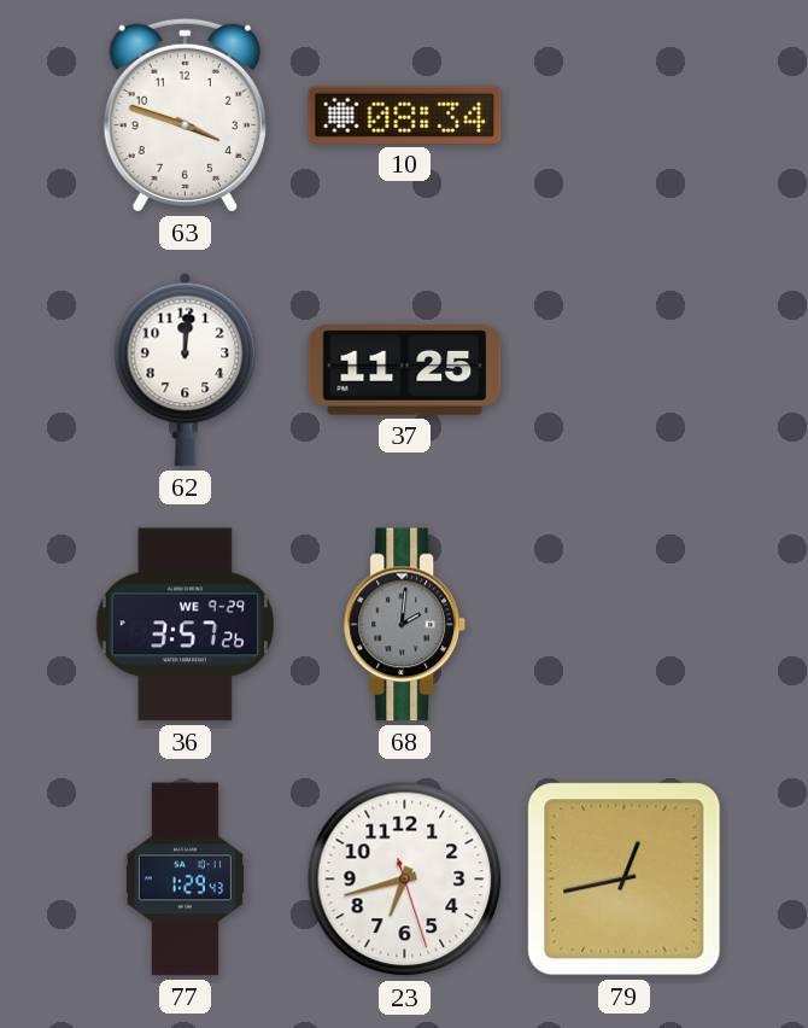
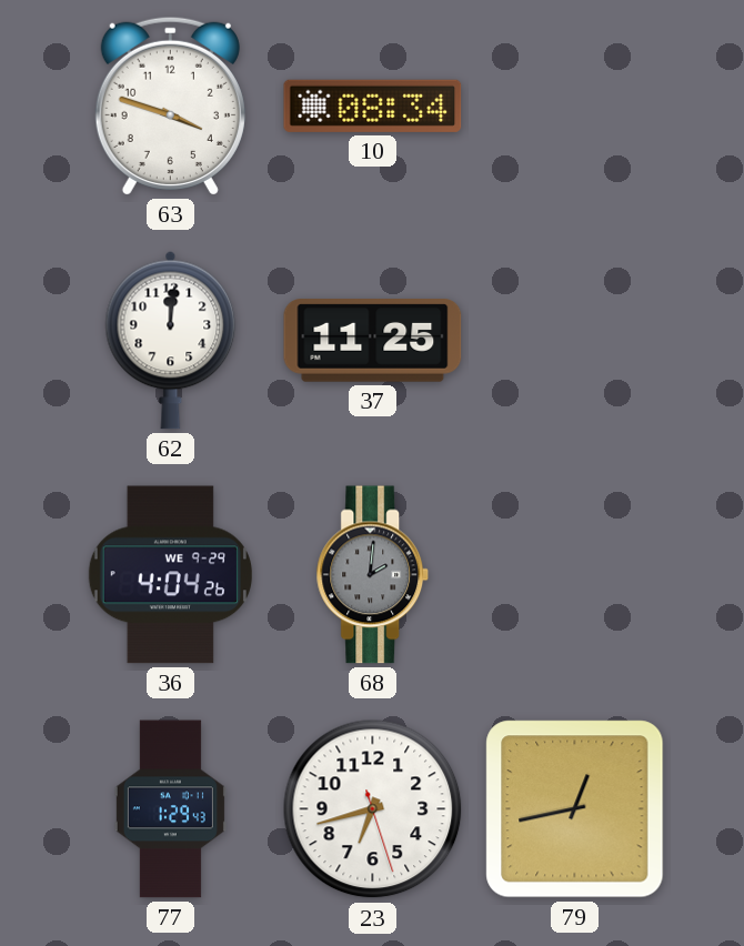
36: 3:57 -> 4:04
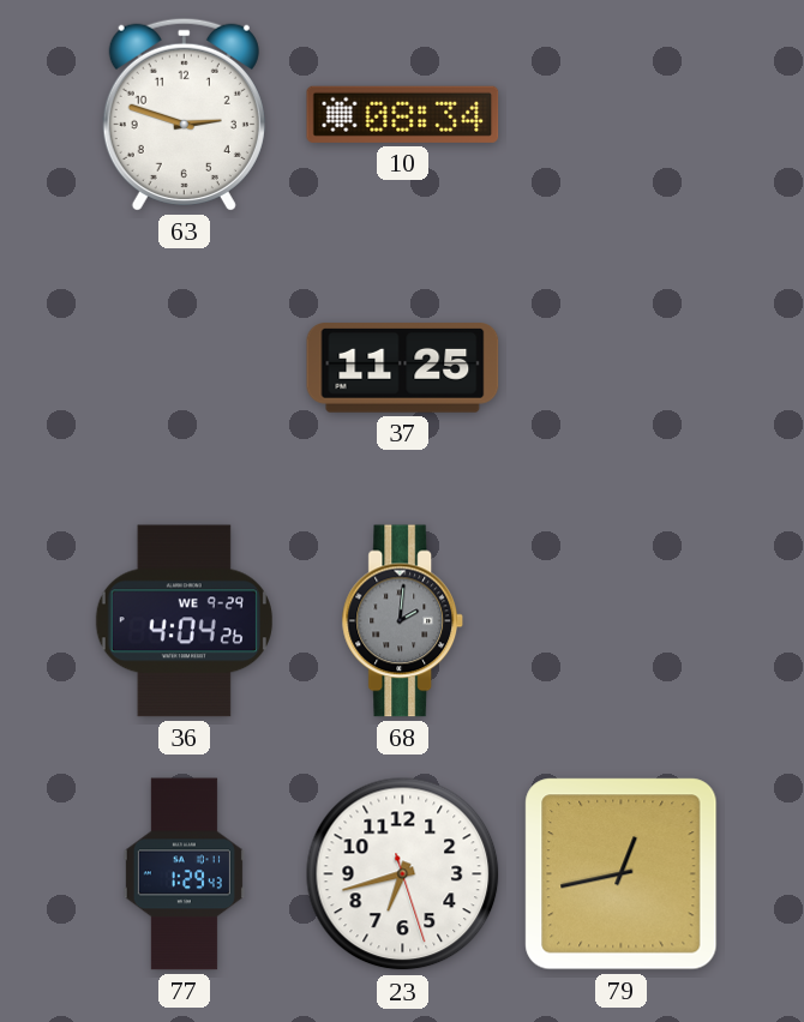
63: 3:48 -> 2:48
62: 12:01 -> none
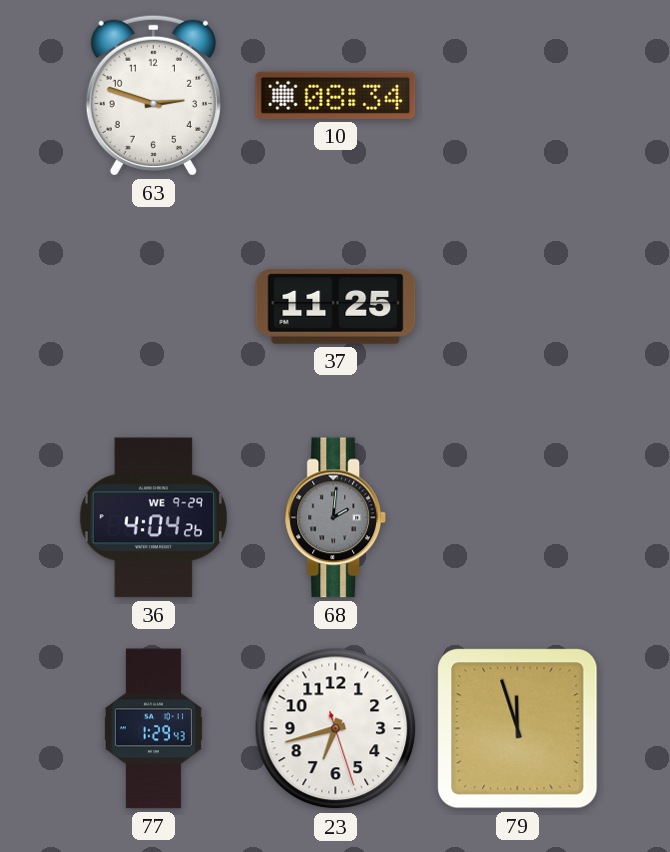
79: 12:43 -> 11:57
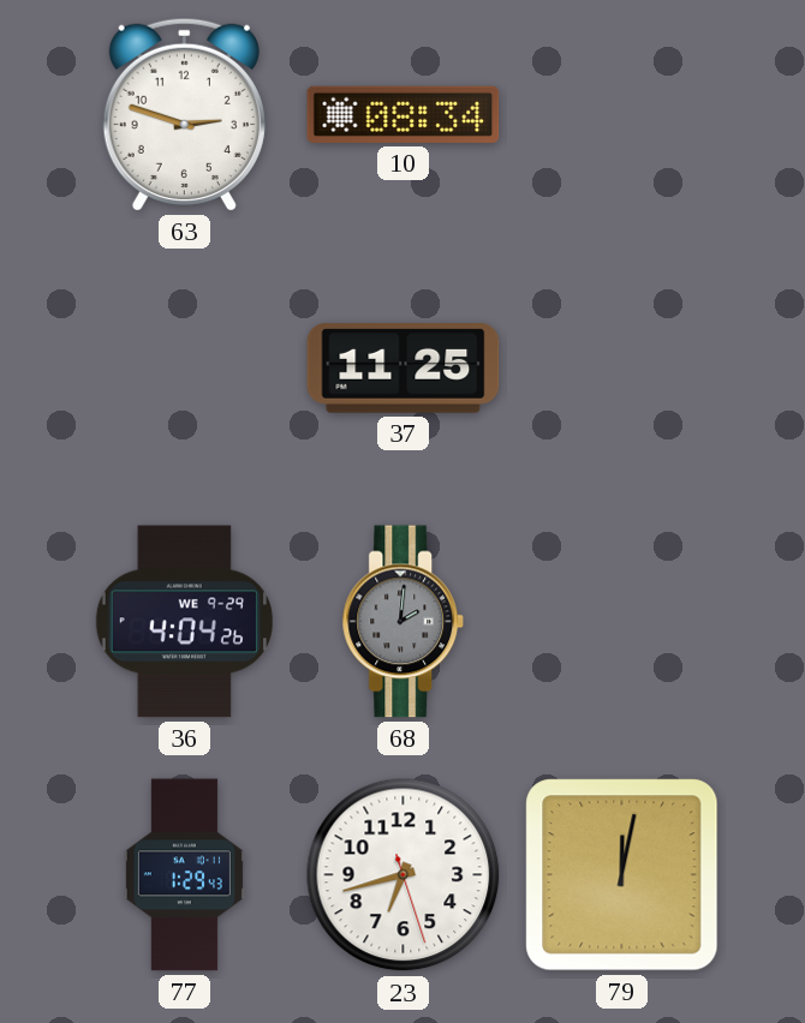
79: 11:57 -> 12:02
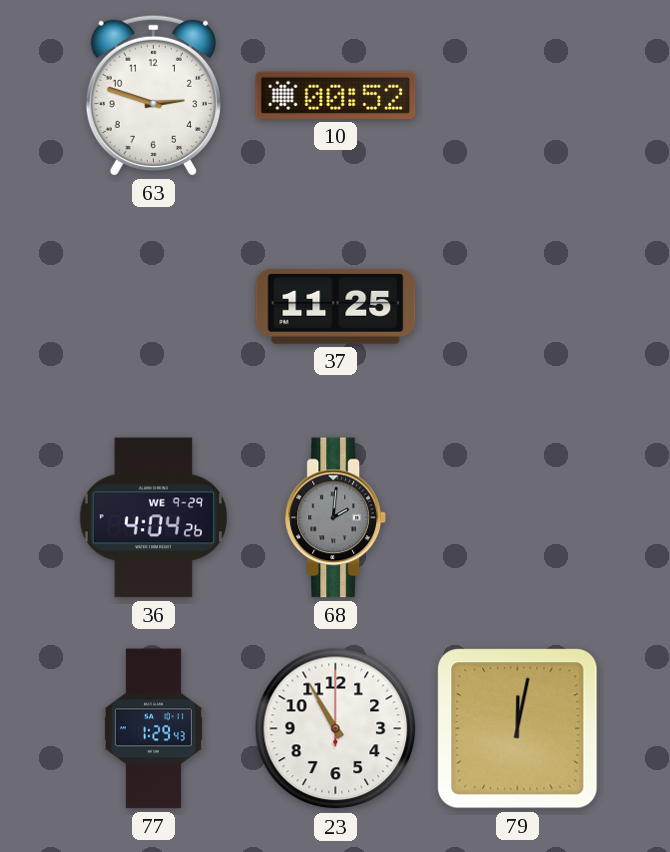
10: 08:34 -> 00:52
23: 6:42 -> 10:55
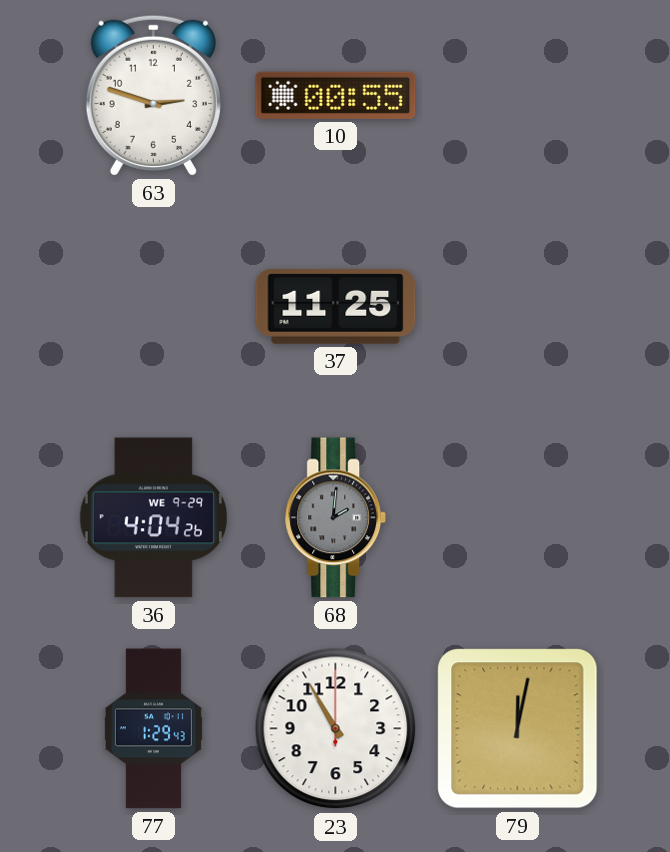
10: 00:52 -> 00:55
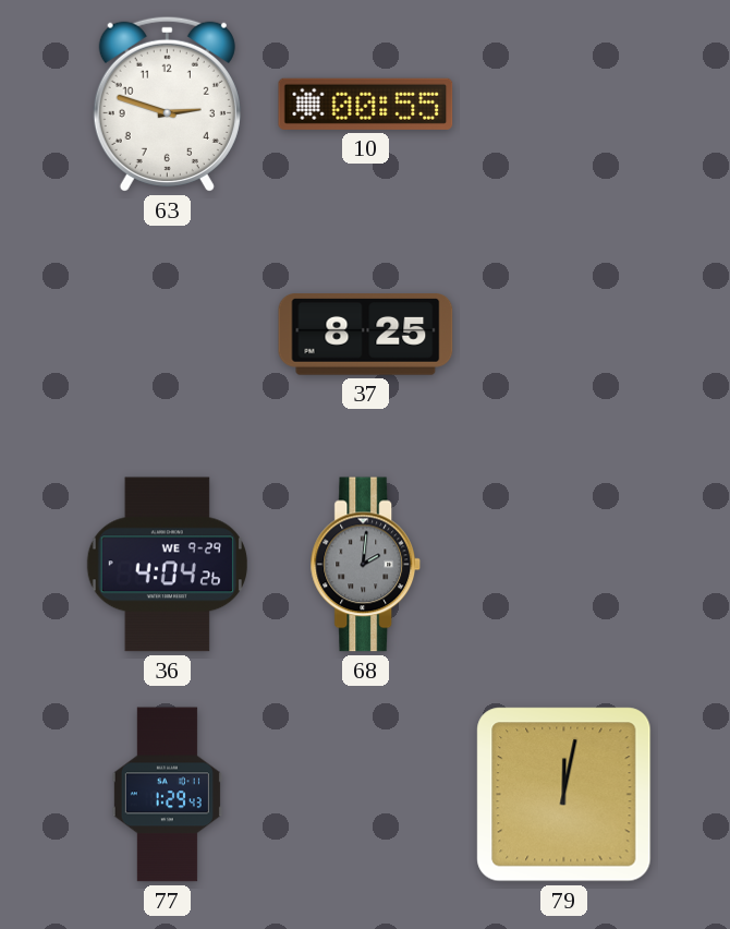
37: 11:25 -> 8:25
23: 10:55 -> none
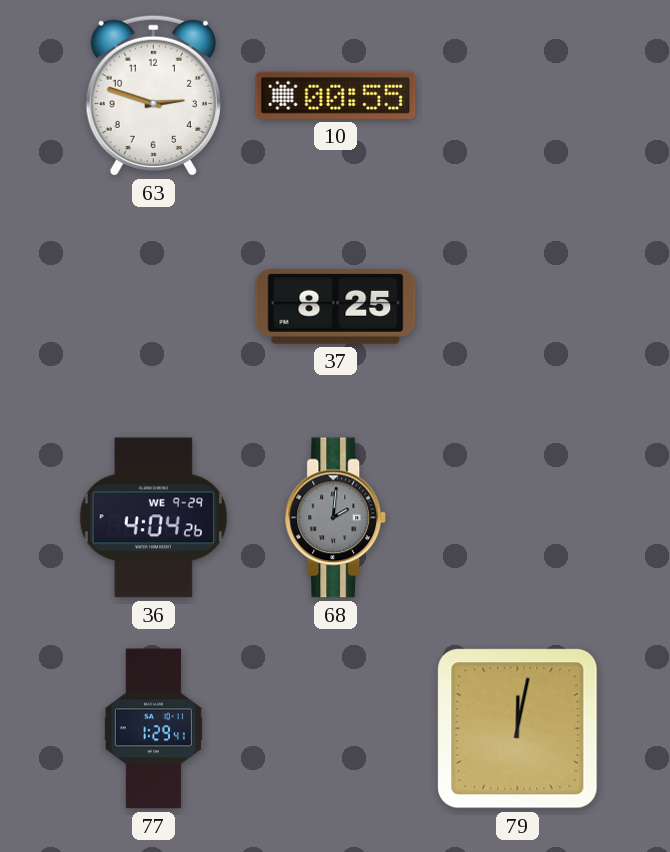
77: 1:29:43 -> 1:29:41
